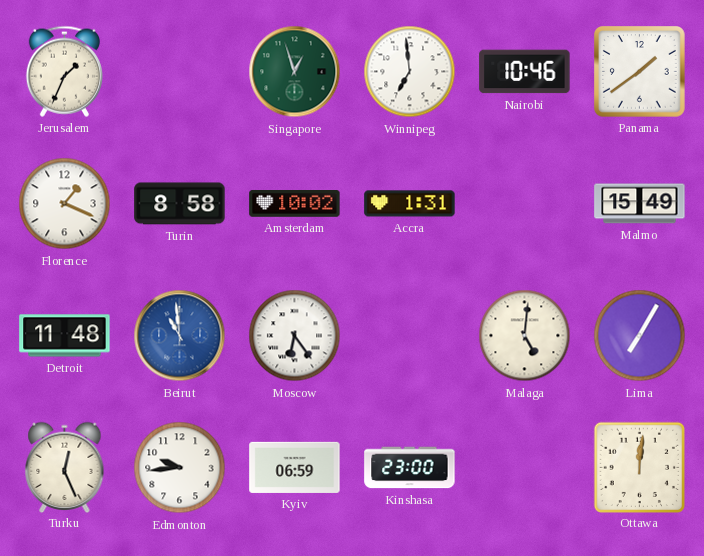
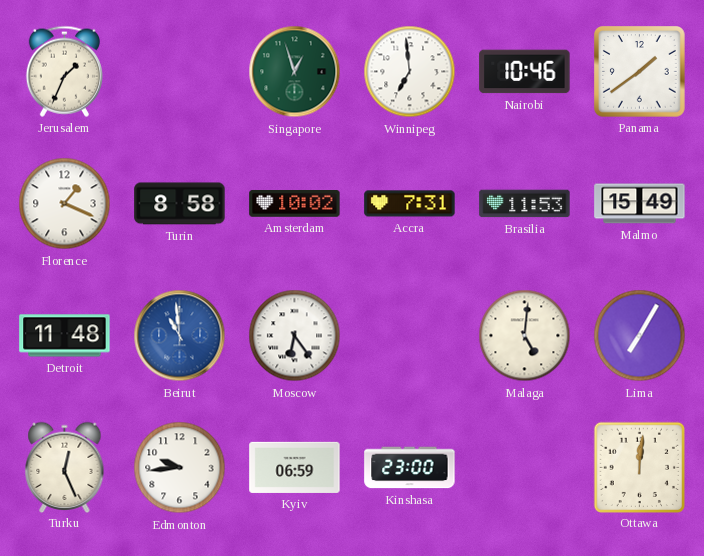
Accra: 1:31 -> 7:31
Brasilia: none -> 11:53
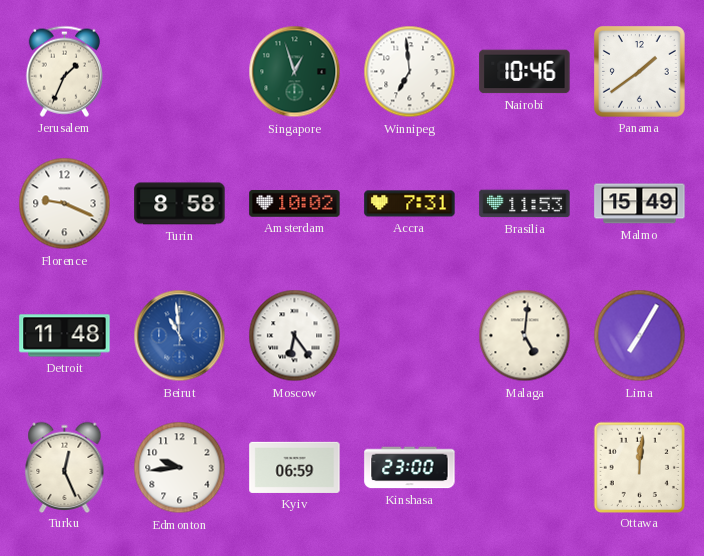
Florence: 1:19 -> 9:19
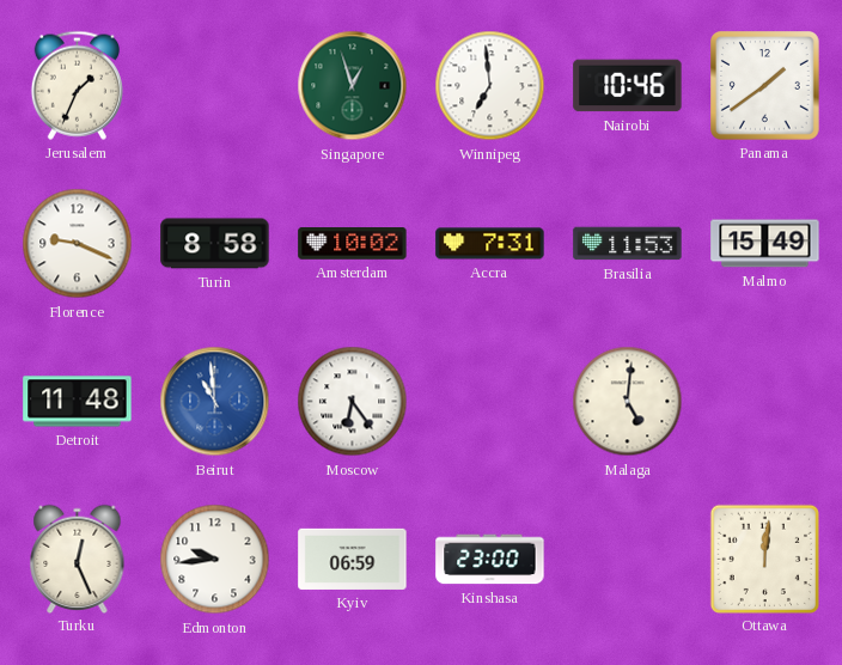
Lima: 7:05 -> none
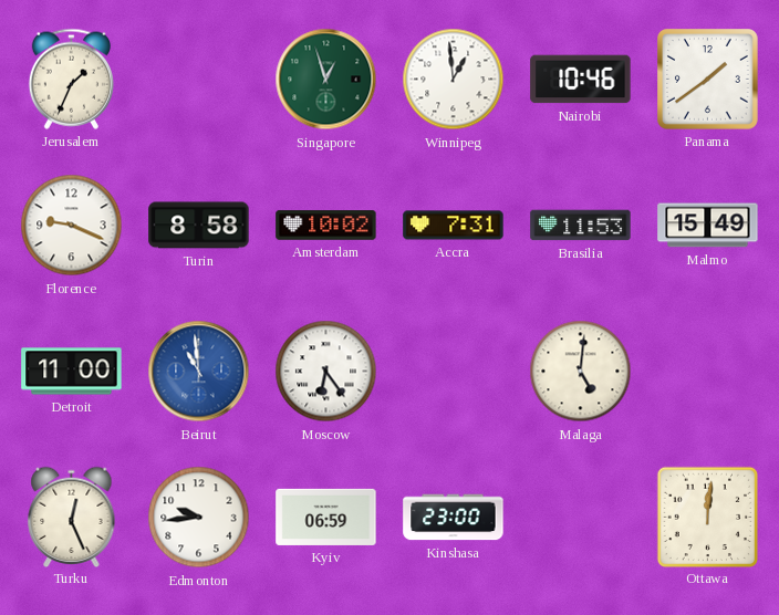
Winnipeg: 6:59 -> 12:59
Detroit: 11:48 -> 11:00
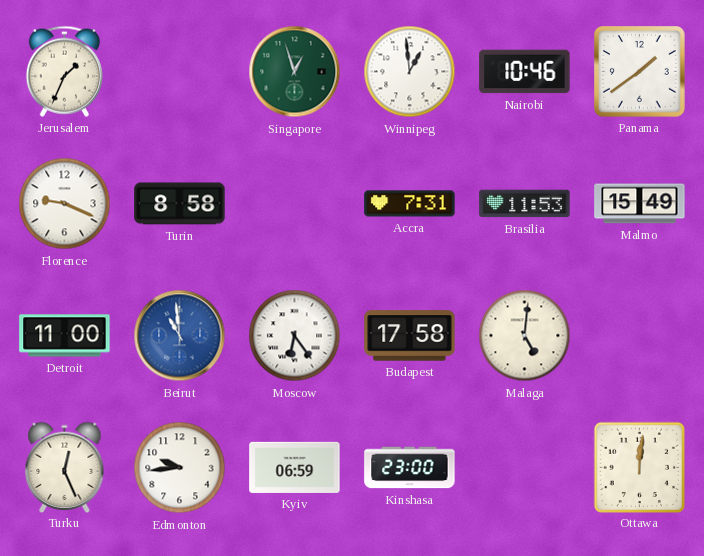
Amsterdam: 10:02 -> none
Budapest: none -> 17:58
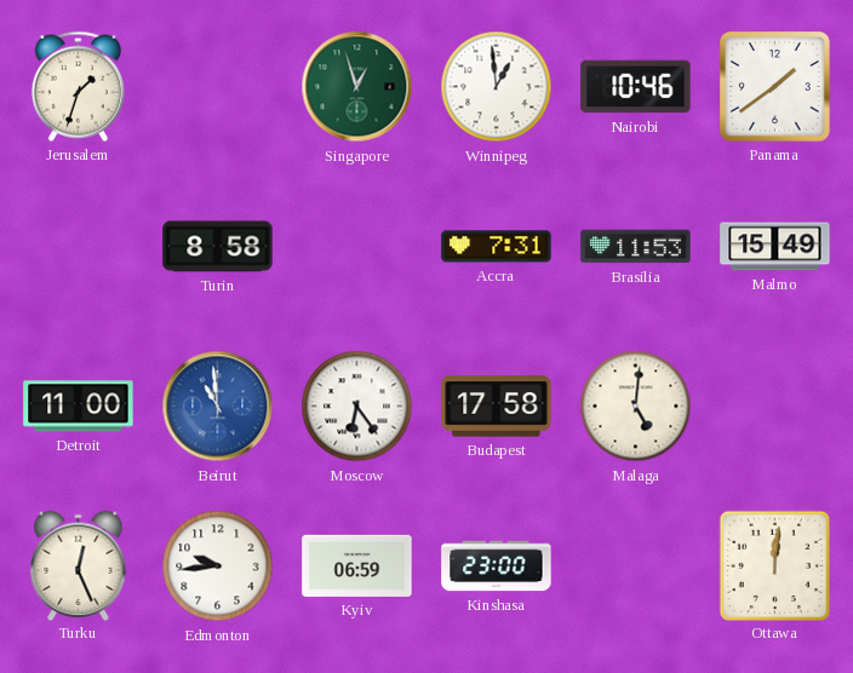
Jerusalem: 1:34 -> 1:33
Florence: 9:19 -> none
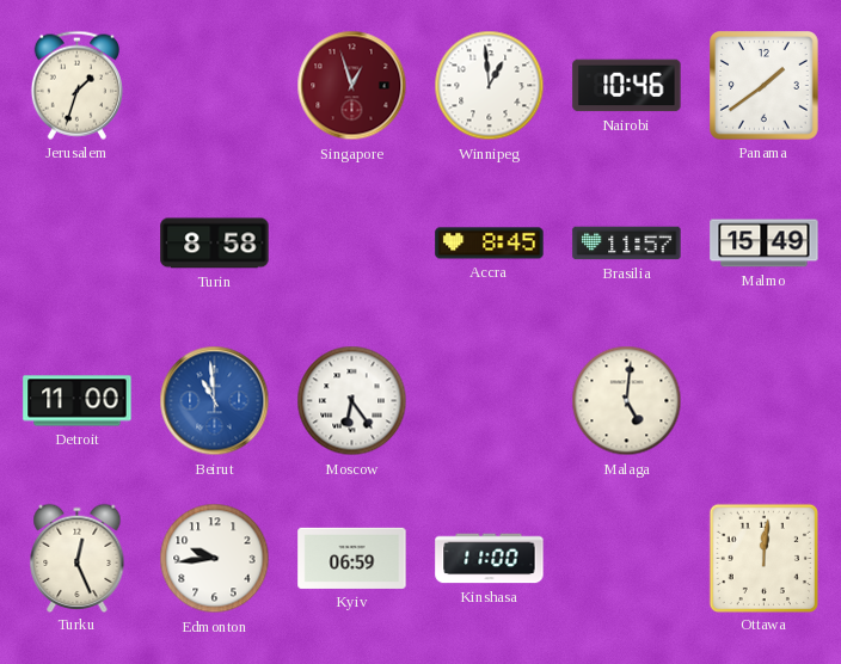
Singapore dial: green -> burgundy
Accra: 7:31 -> 8:45
Brasilia: 11:53 -> 11:57
Budapest: 17:58 -> none
Kinshasa: 23:00 -> 11:00
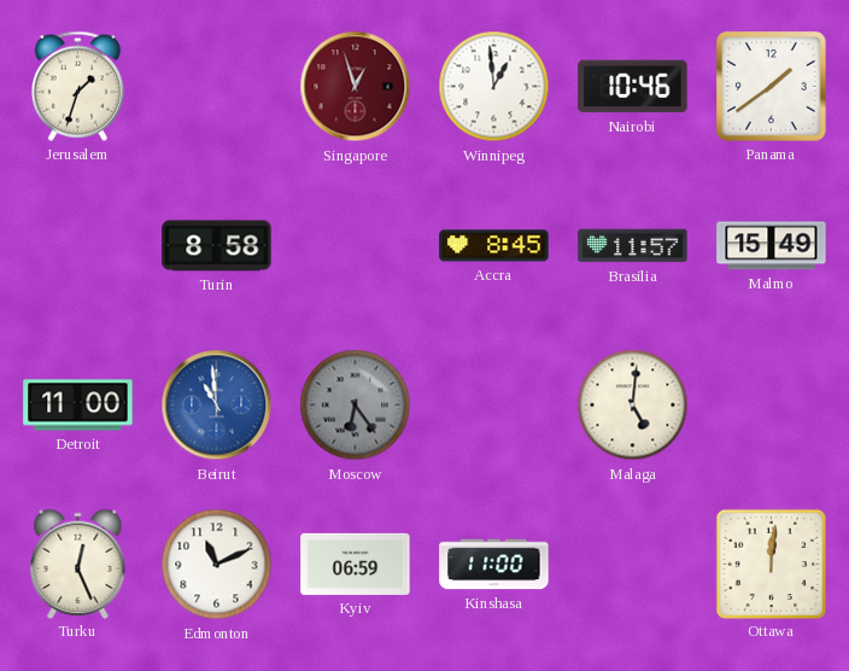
Moscow dial: white -> grey
Edmonton: 9:44 -> 11:11
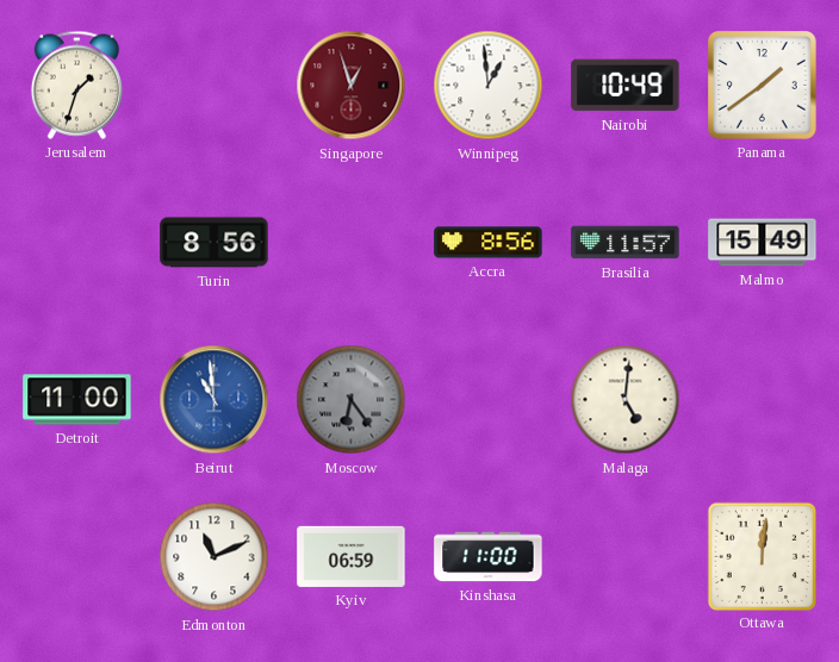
Nairobi: 10:46 -> 10:49
Turin: 8:58 -> 8:56
Accra: 8:45 -> 8:56
Turku: 12:26 -> none
